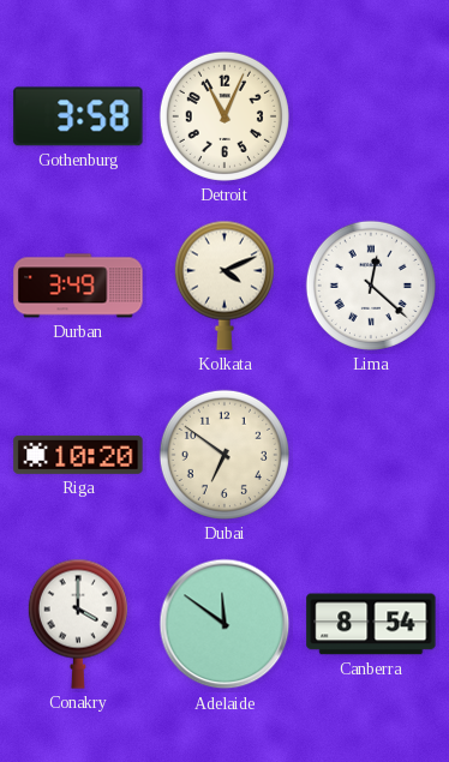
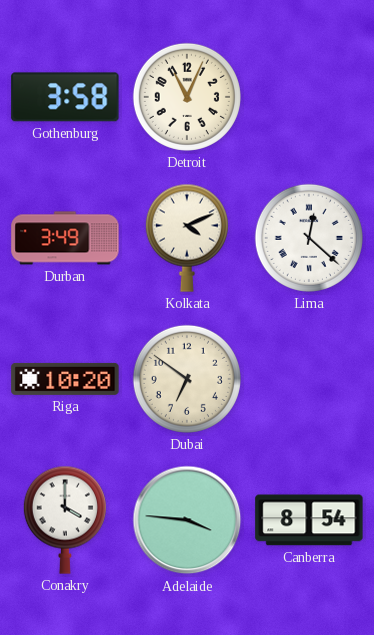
Adelaide: 11:51 -> 3:46
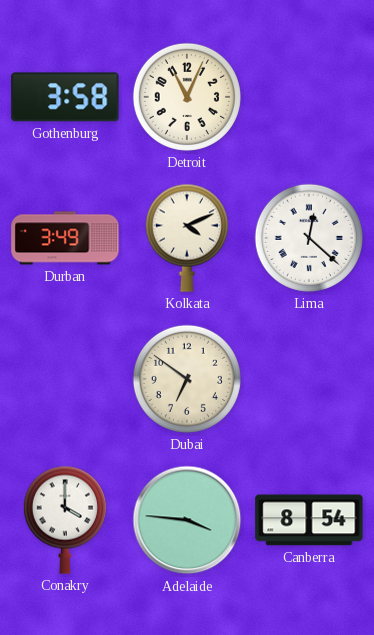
Riga: 10:20 -> none
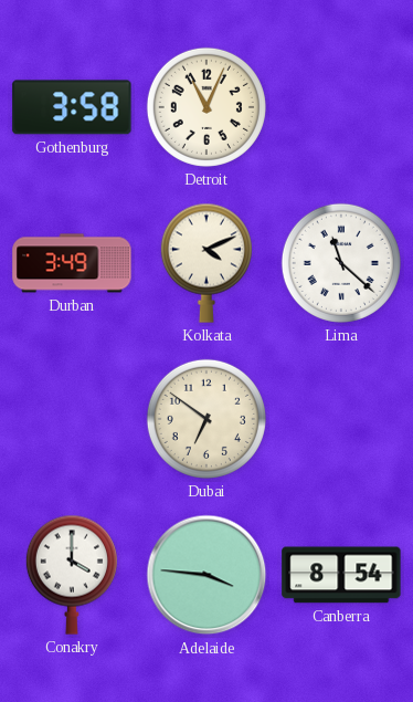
Lima: 12:22 -> 11:22
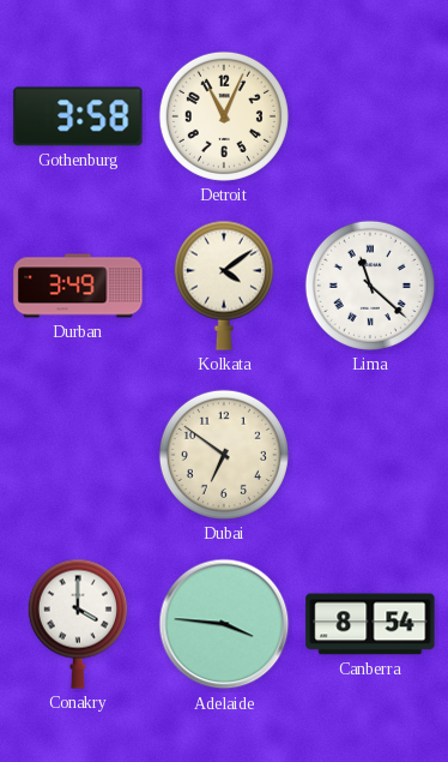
Kolkata: 4:11 -> 4:09
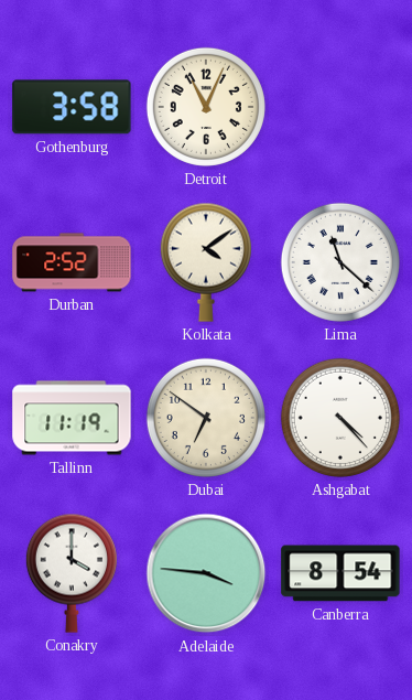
Durban: 3:49 -> 2:52
Tallinn: none -> 11:19
Ashgabat: none -> 4:23
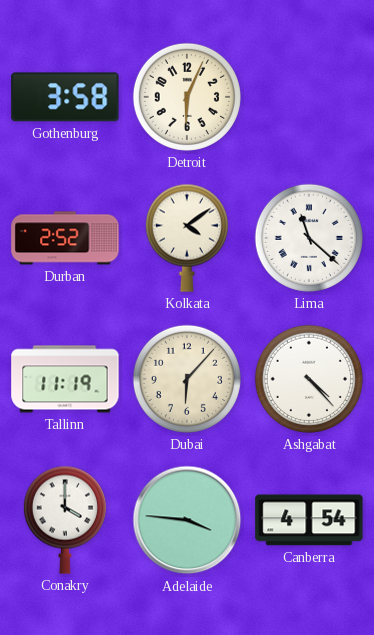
Detroit: 11:04 -> 6:04
Dubai: 6:51 -> 6:07
Canberra: 8:54 -> 4:54
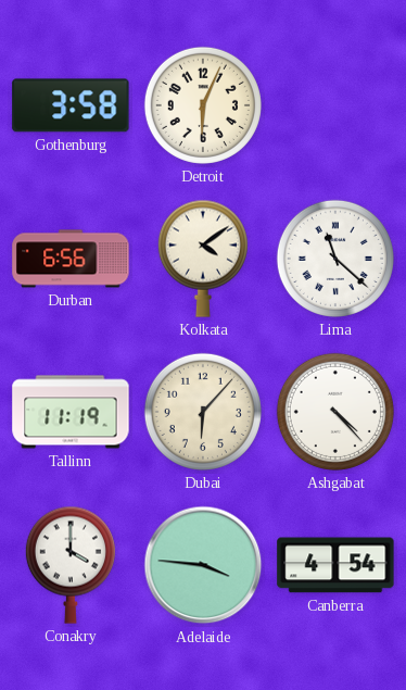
Durban: 2:52 -> 6:56
